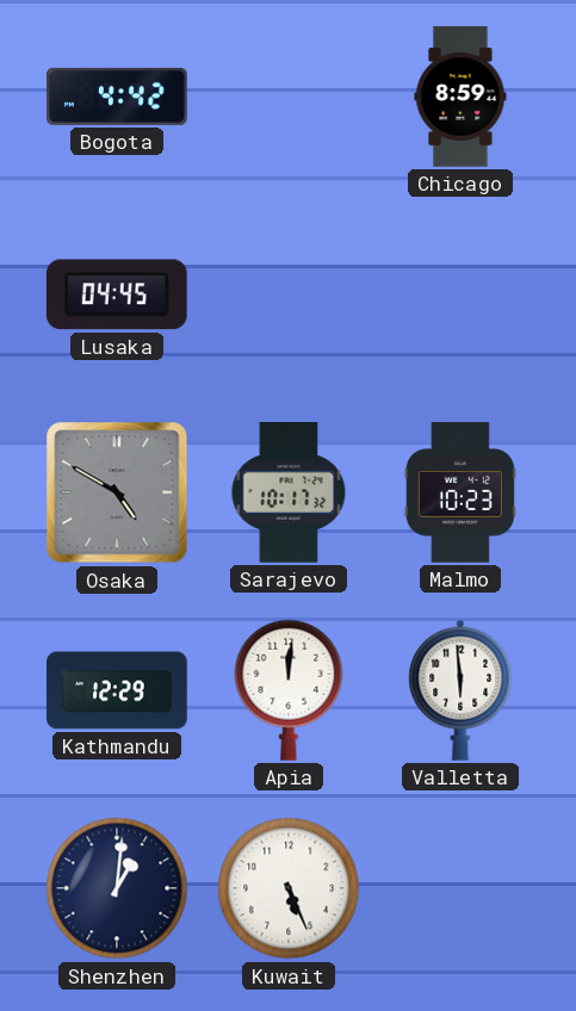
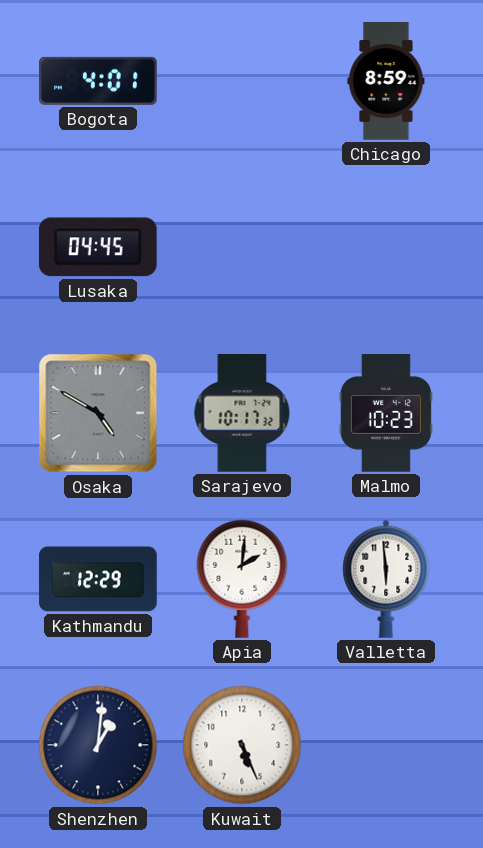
Bogota: 4:42 -> 4:01
Apia: 12:01 -> 2:01
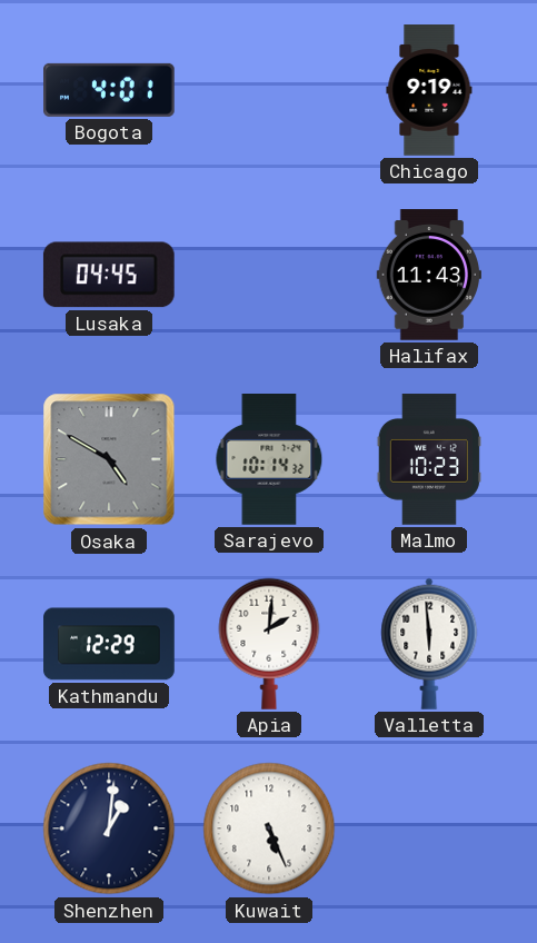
Chicago: 8:59 -> 9:19
Halifax: none -> 11:43
Sarajevo: 10:17 -> 10:14
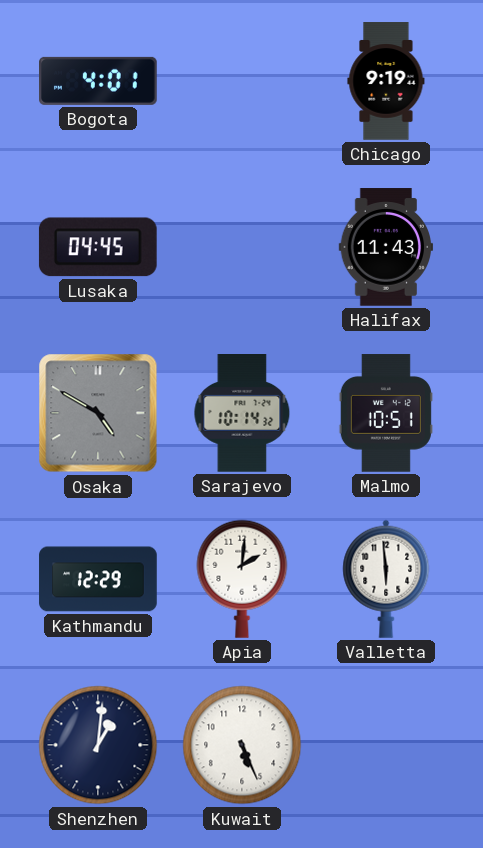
Malmo: 10:23 -> 10:51
